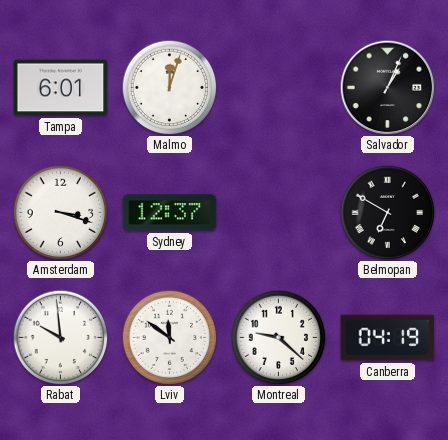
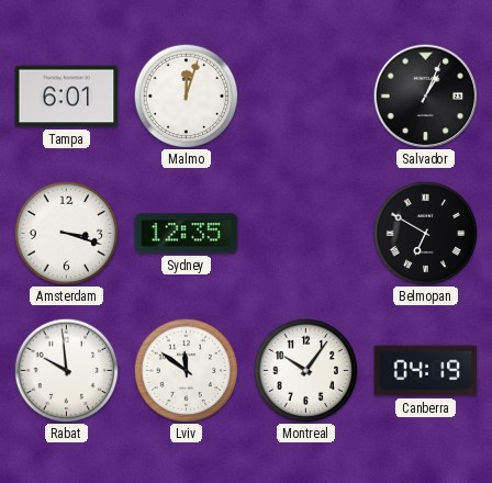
Sydney: 12:37 -> 12:35
Montreal: 9:22 -> 10:06
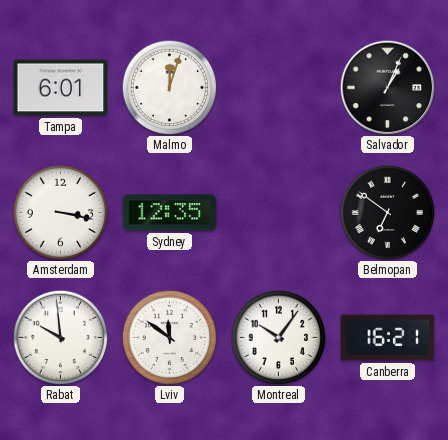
Amsterdam: 3:18 -> 3:17
Belmopan: 6:50 -> 6:51
Canberra: 04:19 -> 16:21
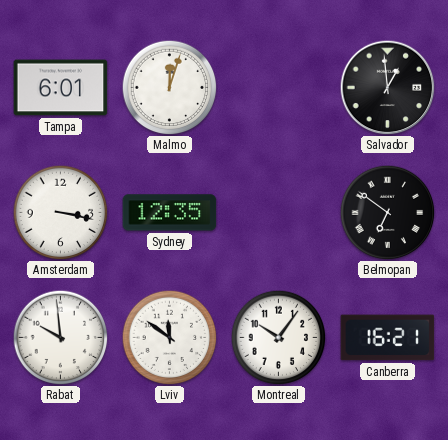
Salvador: 1:04 -> 12:59
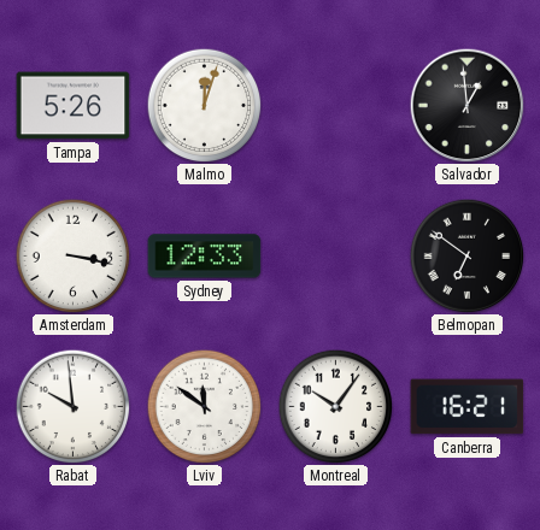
Tampa: 6:01 -> 5:26
Sydney: 12:35 -> 12:33
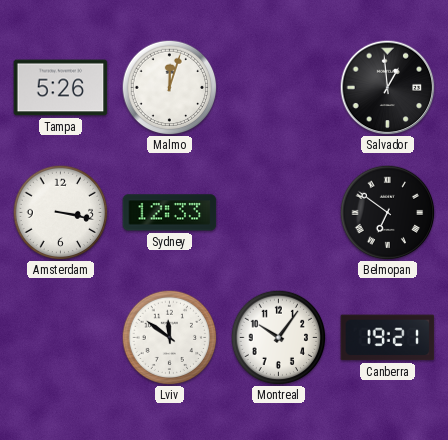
Rabat: 9:59 -> none
Canberra: 16:21 -> 19:21
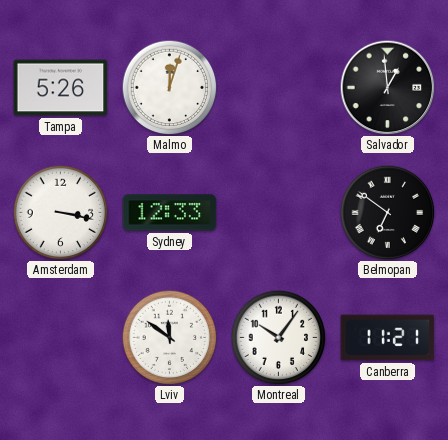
Canberra: 19:21 -> 11:21
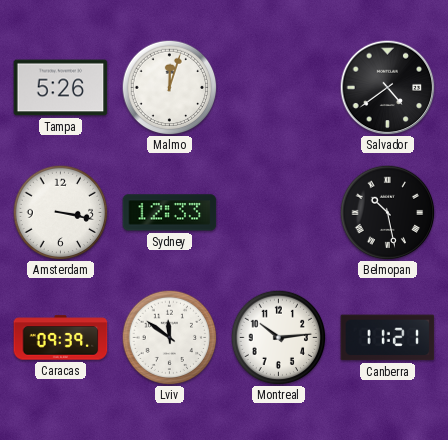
Salvador: 12:59 -> 4:39
Belmopan: 6:51 -> 10:28
Caracas: none -> 09:39
Montreal: 10:06 -> 10:14
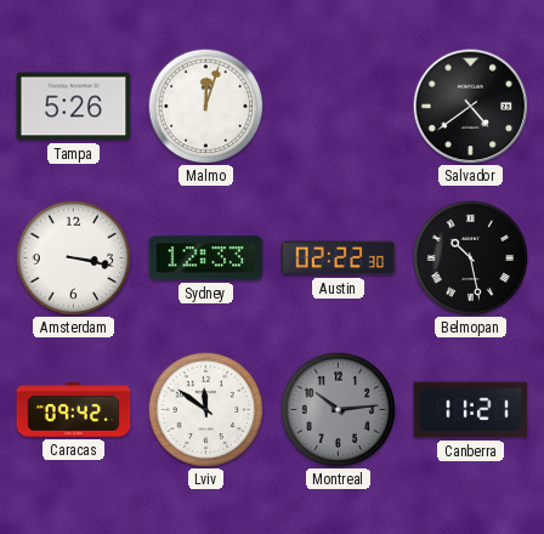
Austin: none -> 02:22
Caracas: 09:39 -> 09:42
Montreal dial: white -> grey
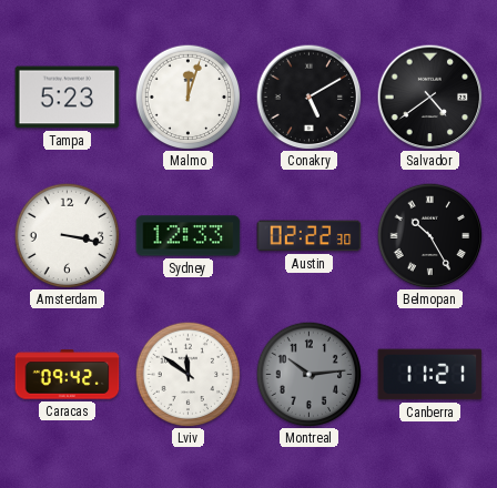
Tampa: 5:26 -> 5:23
Conakry: none -> 5:10
Belmopan: 10:28 -> 10:25
